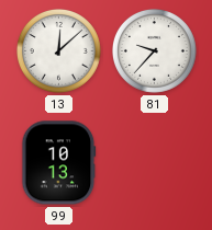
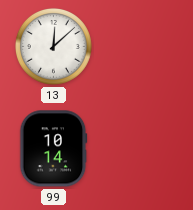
81: 9:37 -> none
99: 10:13 -> 10:14
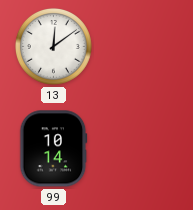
13: 12:08 -> 12:09
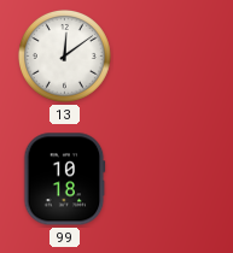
99: 10:14 -> 10:18
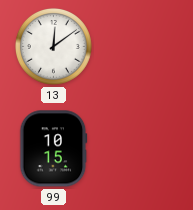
99: 10:18 -> 10:15
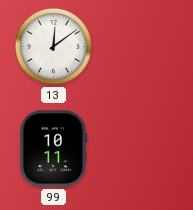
99: 10:15 -> 10:11
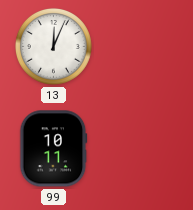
13: 12:09 -> 12:04
